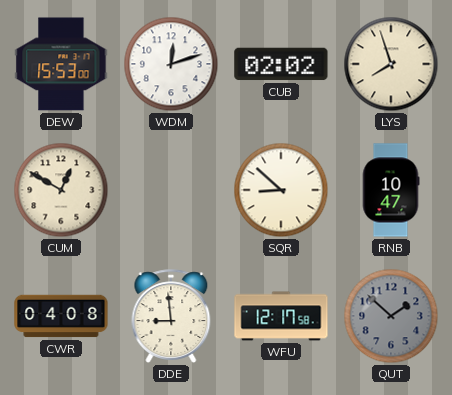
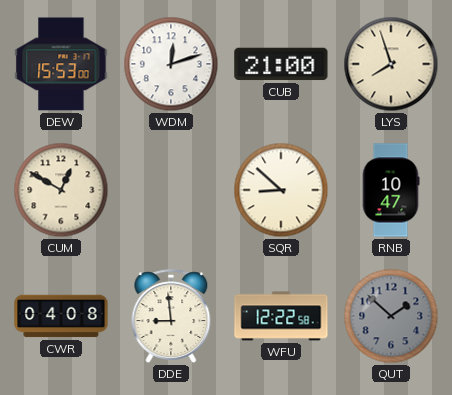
CUB: 02:02 -> 21:00
WFU: 12:17 -> 12:22
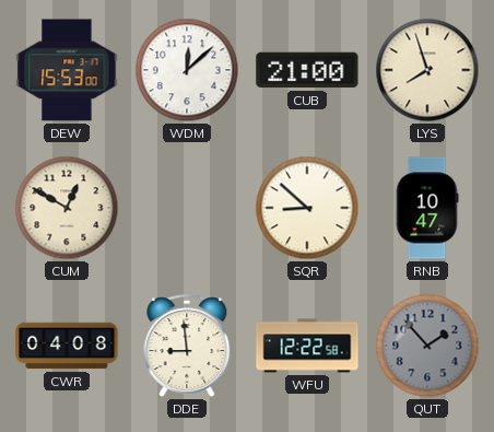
WDM: 12:12 -> 12:08
QUT: 1:52 -> 1:53
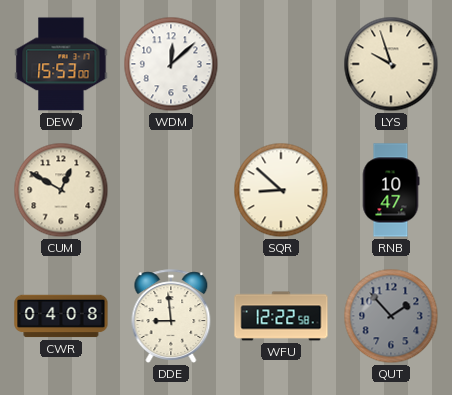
CUB: 21:00 -> none
LYS: 7:57 -> 9:57
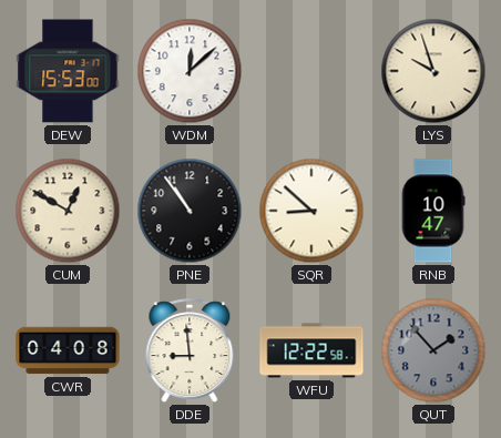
PNE: none -> 10:54
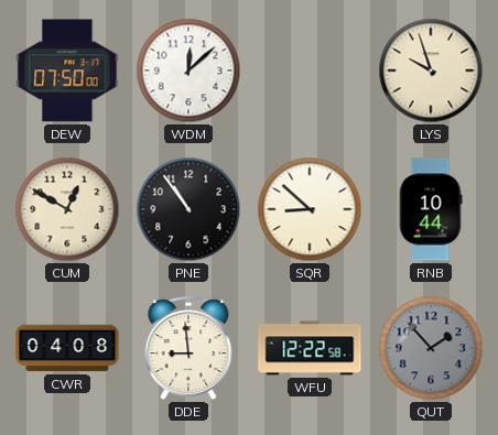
DEW: 15:53 -> 07:50
RNB: 10:47 -> 10:44
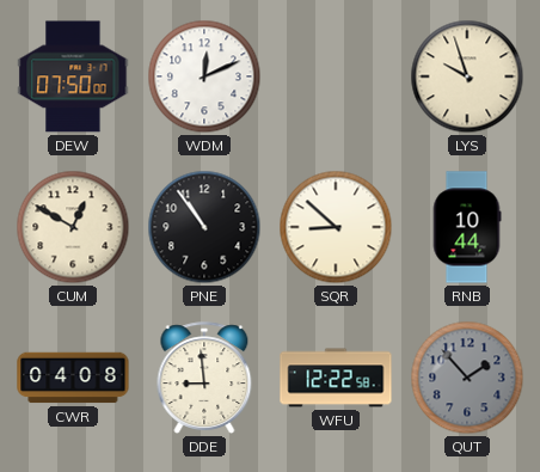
WDM: 12:08 -> 12:11
